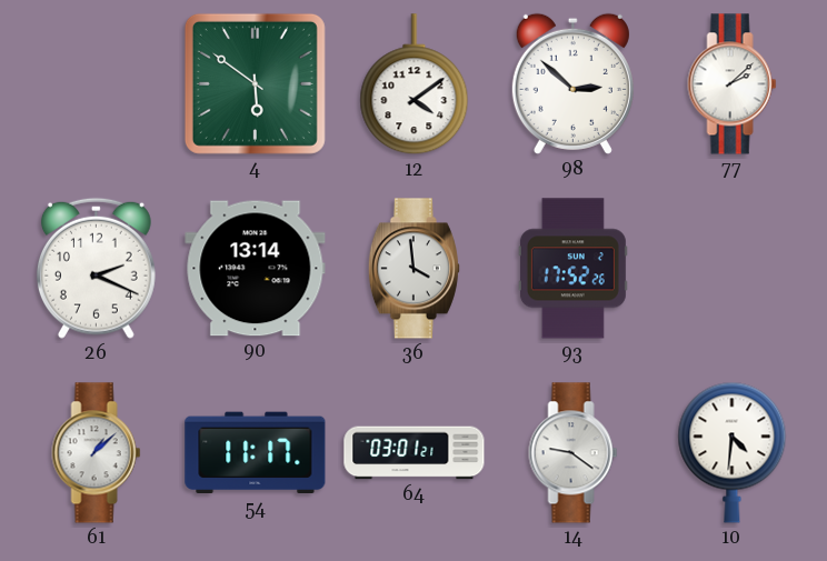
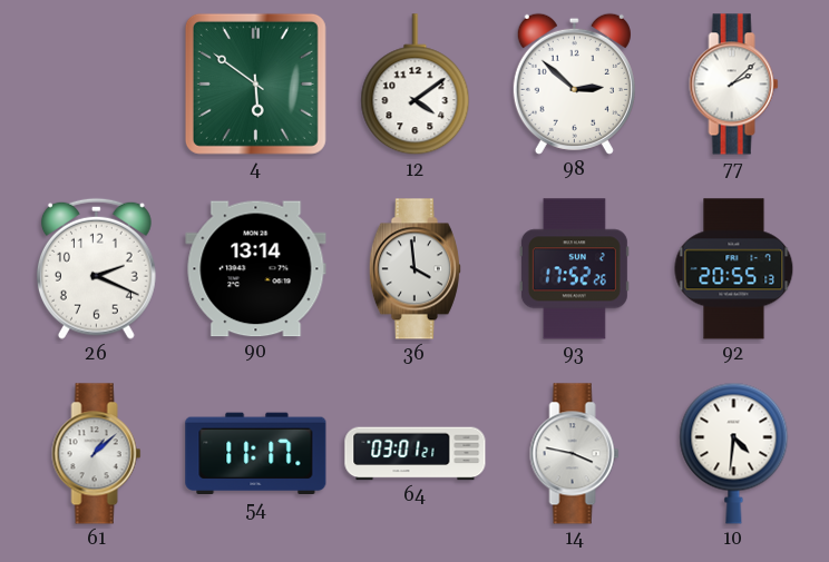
92: none -> 20:55
14: 9:21 -> 3:47
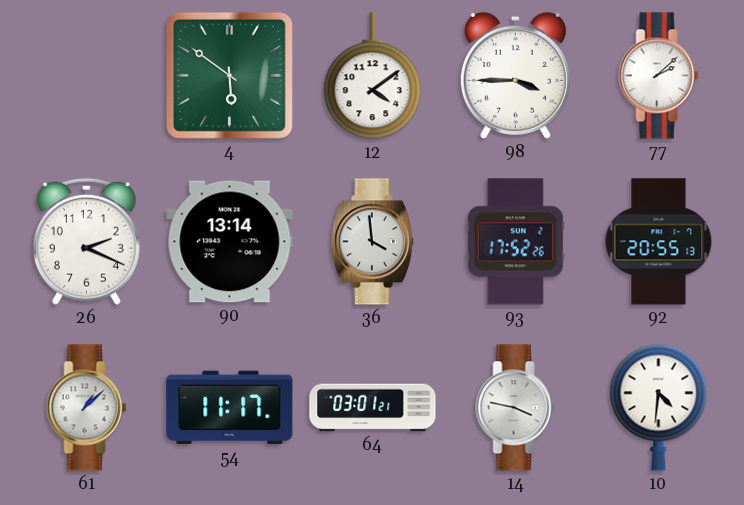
98: 2:52 -> 3:45
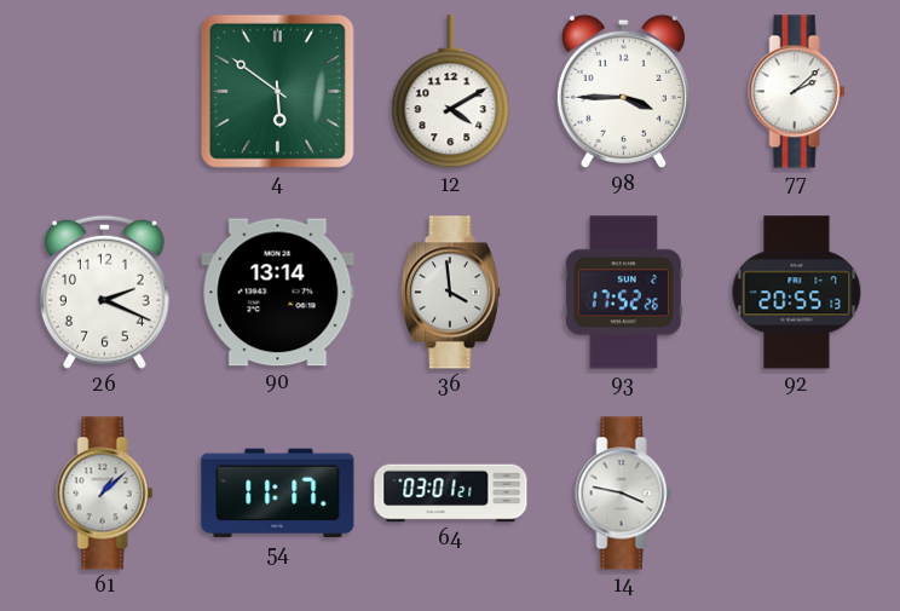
12: 4:09 -> 4:10
10: 4:31 -> none
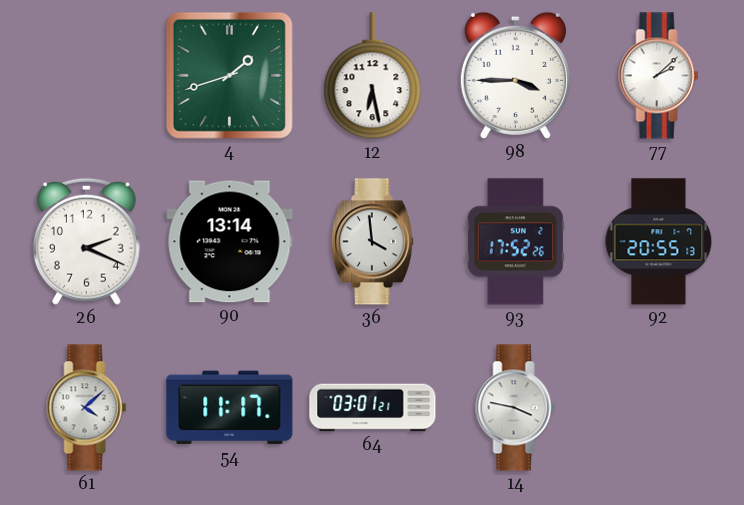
4: 5:51 -> 1:42
12: 4:10 -> 6:28
61: 1:08 -> 4:08
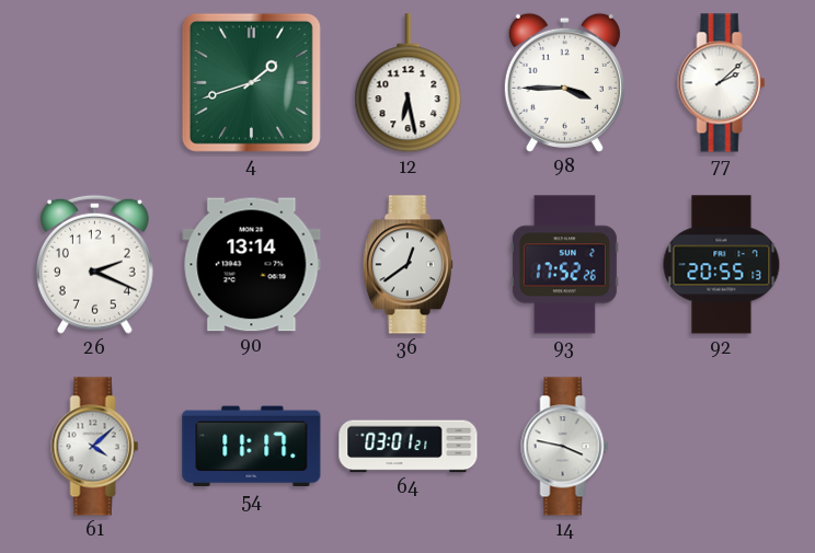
36: 3:59 -> 12:39
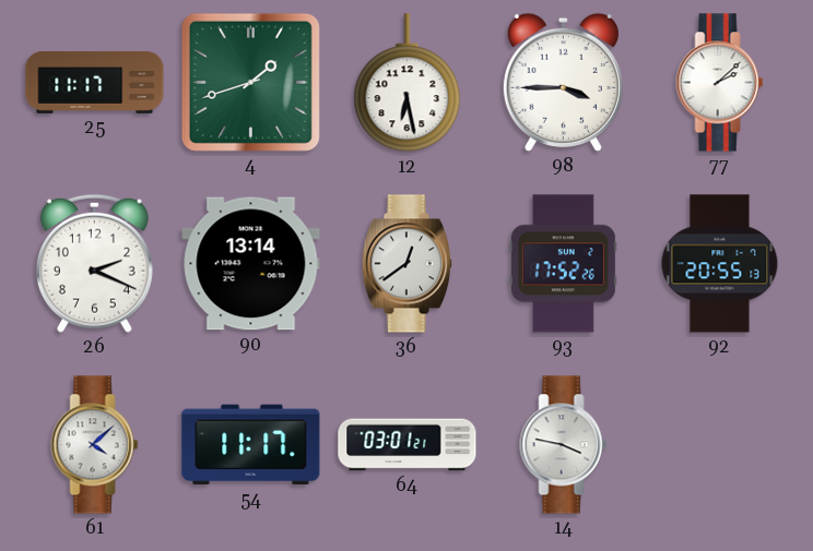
25: none -> 11:17
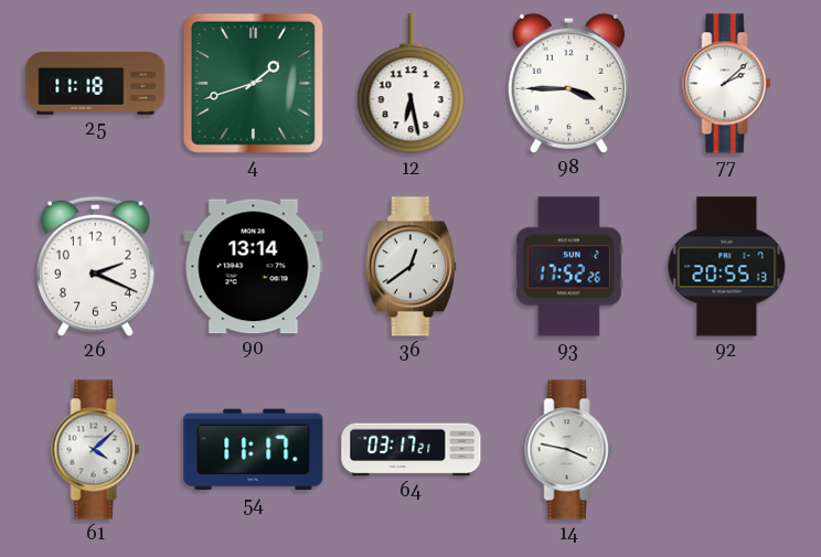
25: 11:17 -> 11:18
64: 03:01 -> 03:17
